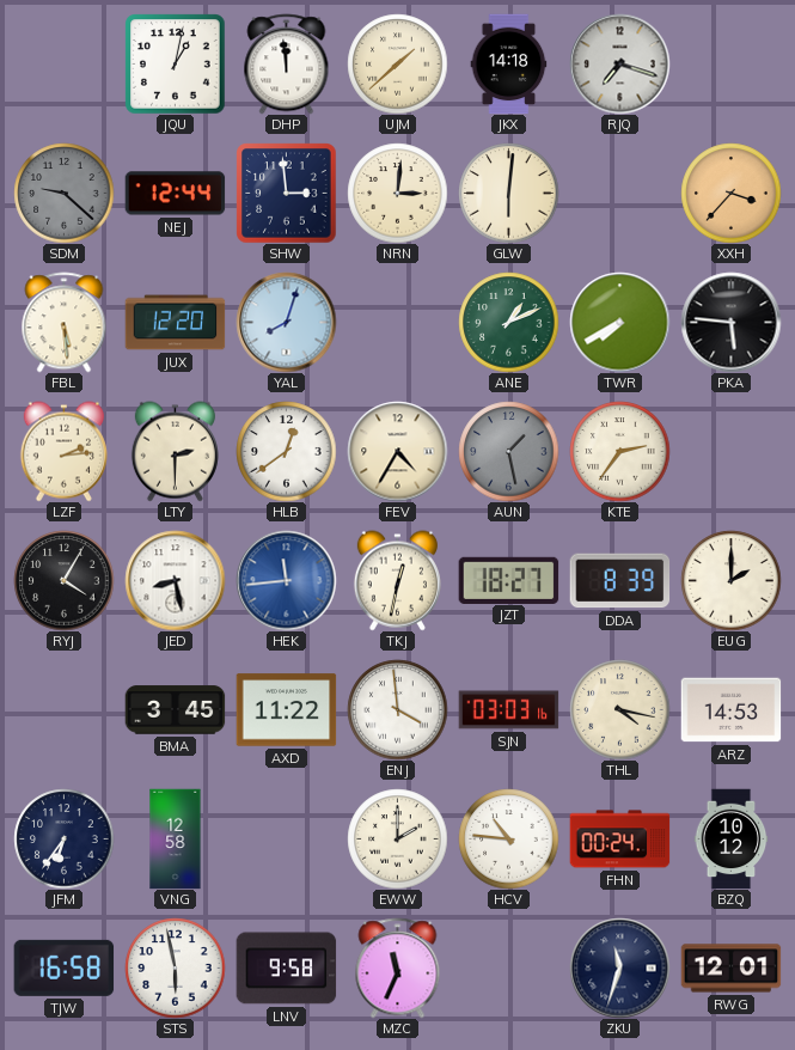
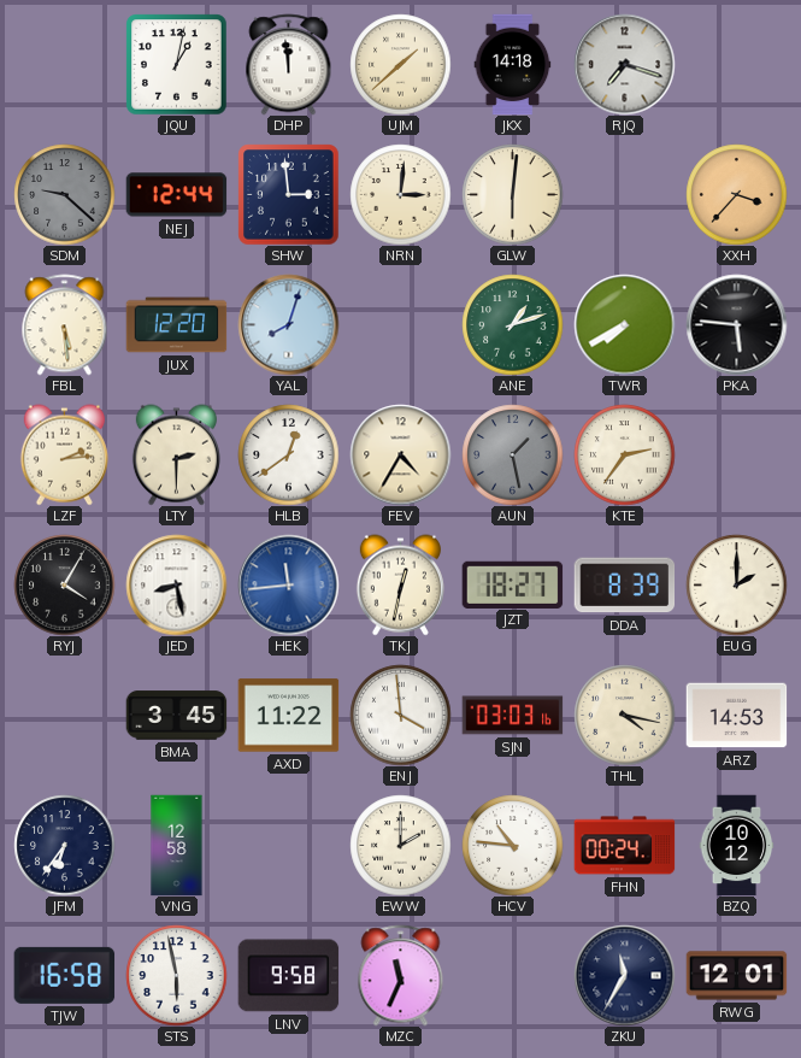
ANE: 1:11 -> 1:12
ZKU: 11:33 -> 11:35
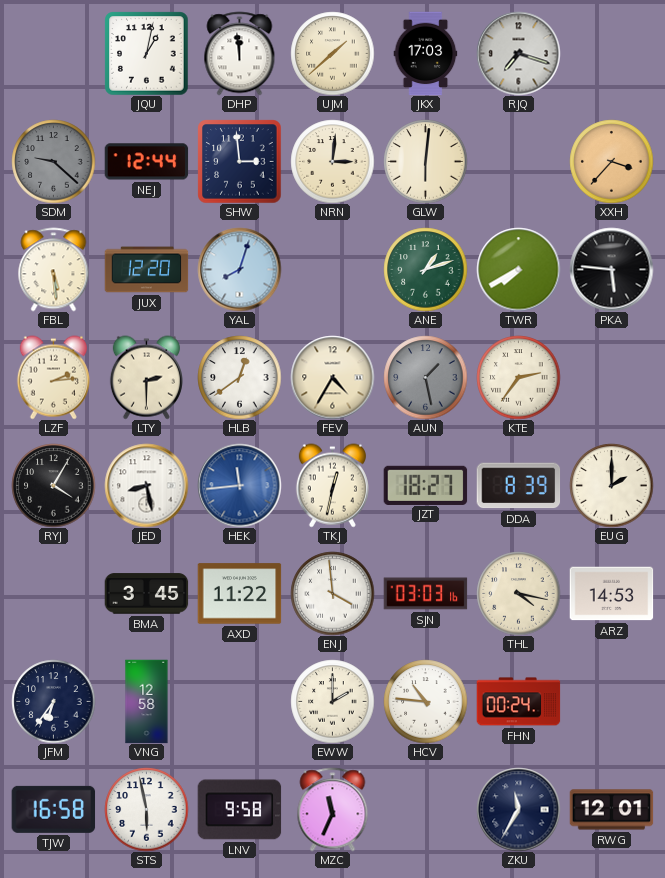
JKX: 14:18 -> 17:03
BZQ: 10:12 -> none
